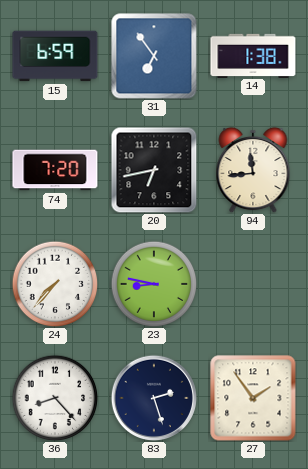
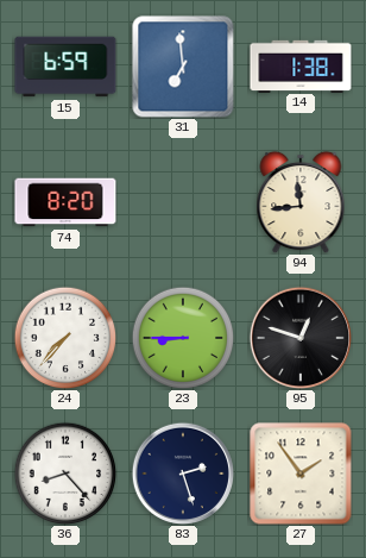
31: 6:54 -> 6:59
74: 7:20 -> 8:20
20: 6:43 -> none
23: 8:47 -> 8:45
95: none -> 12:48
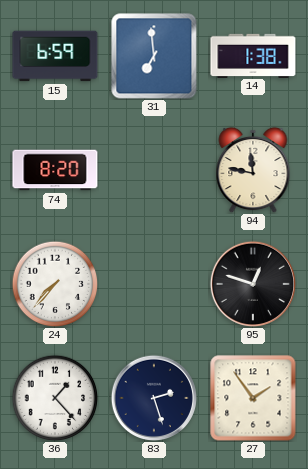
94: 11:44 -> 11:47
23: 8:45 -> none
36: 8:23 -> 1:23
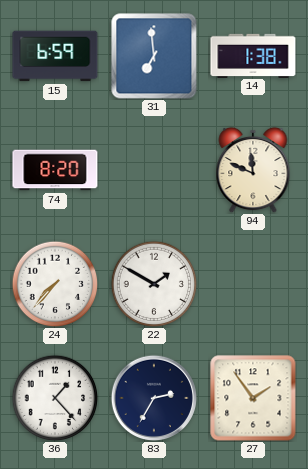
94: 11:47 -> 11:49
22: none -> 1:50
95: 12:48 -> none
83: 2:27 -> 2:35
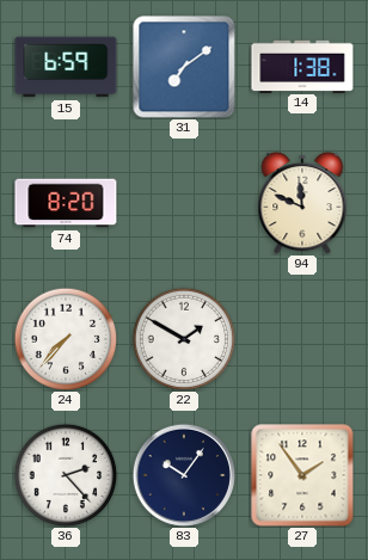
31: 6:59 -> 7:09
36: 1:23 -> 2:23
83: 2:35 -> 10:06
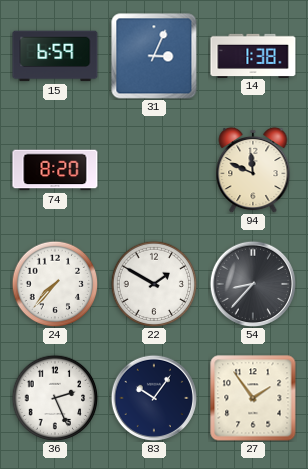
31: 7:09 -> 3:04
54: none -> 8:37
36: 2:23 -> 2:26
